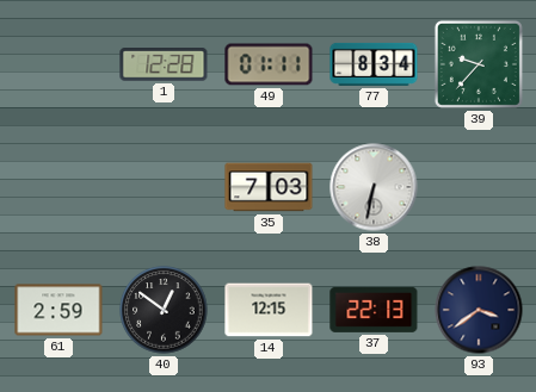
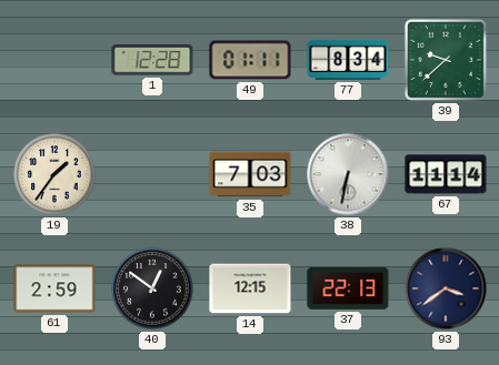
39: 9:37 -> 9:38
19: none -> 1:36
67: none -> 11:14
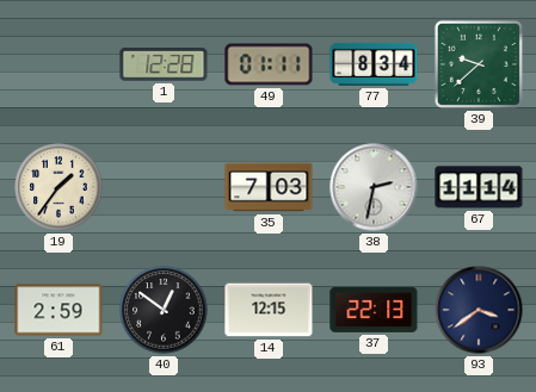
38: 6:32 -> 2:32
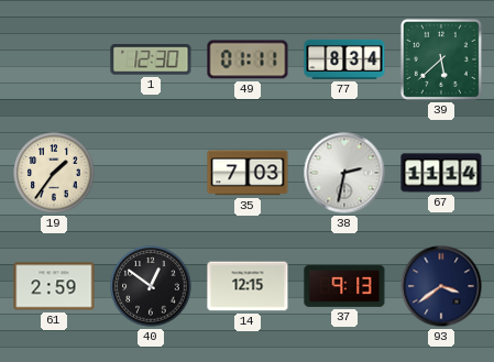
1: 12:28 -> 12:30
39: 9:38 -> 5:38
37: 22:13 -> 9:13
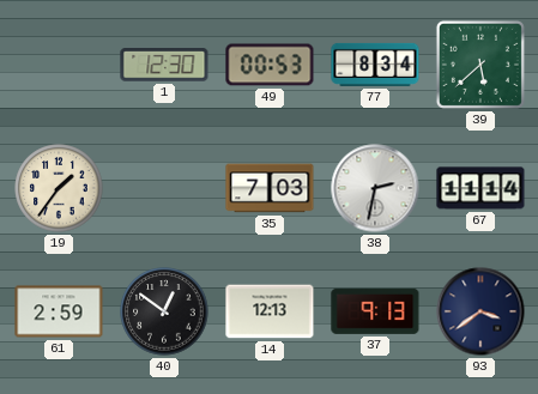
49: 01:11 -> 00:53
14: 12:15 -> 12:13
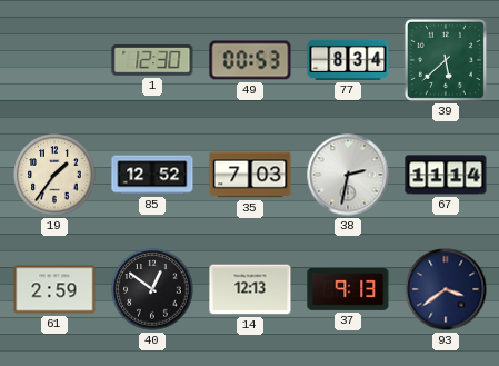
85: none -> 12:52
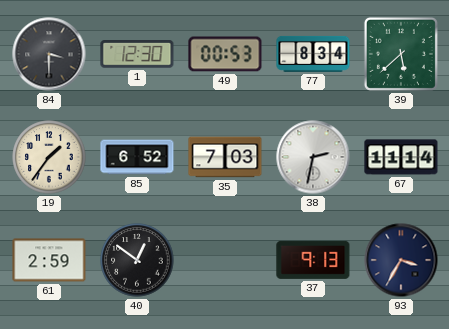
84: none -> 3:30
85: 12:52 -> 6:52
14: 12:13 -> none
93: 3:39 -> 3:35
